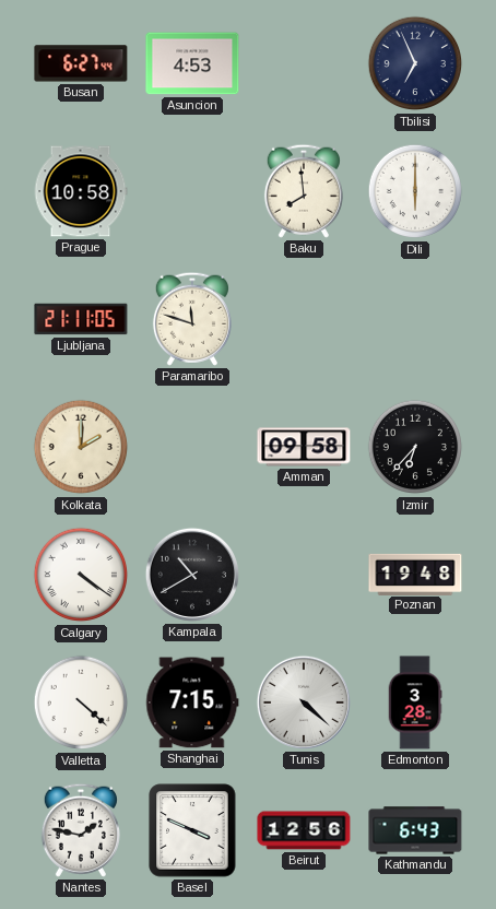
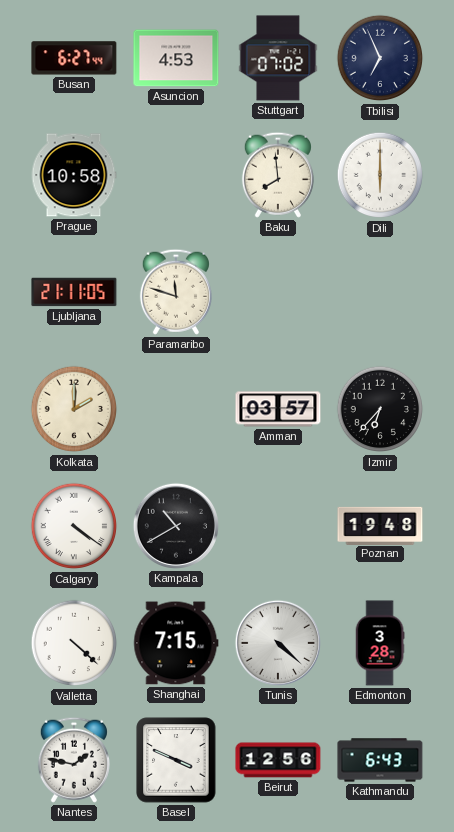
Stuttgart: none -> 07:02
Amman: 09:58 -> 03:57
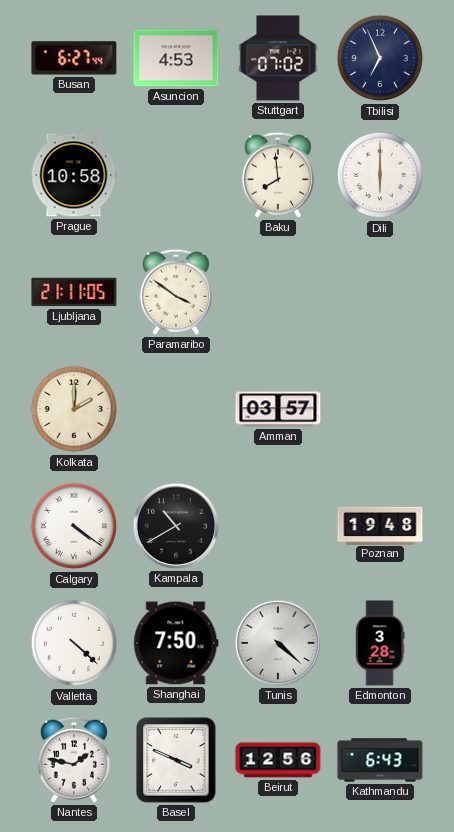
Paramaribo: 11:48 -> 3:51
Izmir: 6:37 -> none
Shanghai: 7:15 -> 7:50
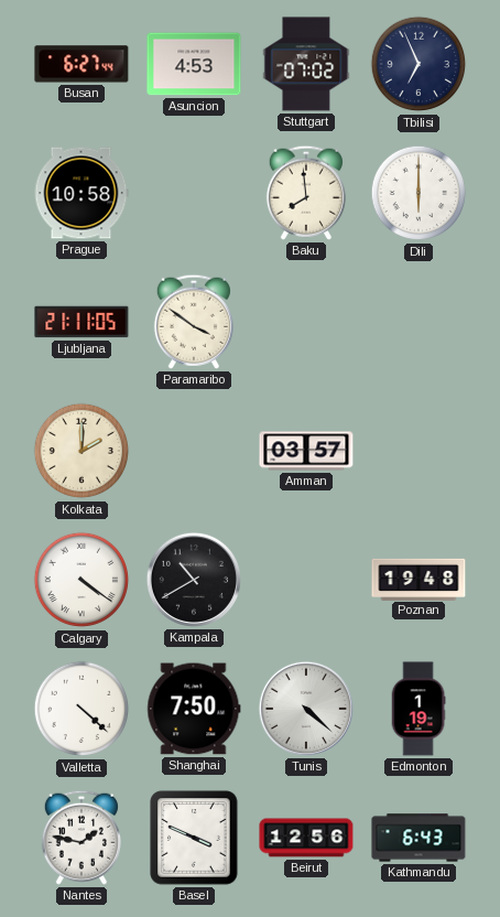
Edmonton: 3:28 -> 1:19
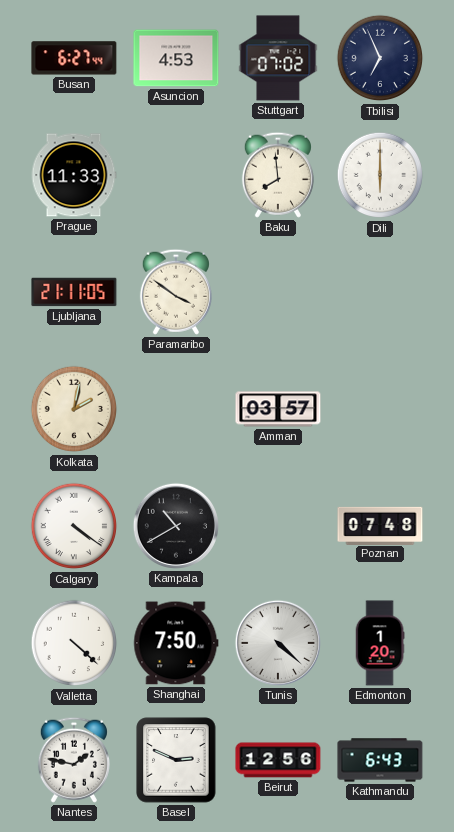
Prague: 10:58 -> 11:33
Kolkata: 2:00 -> 2:02
Poznan: 19:48 -> 07:48
Edmonton: 1:19 -> 1:20
Basel: 3:49 -> 2:49
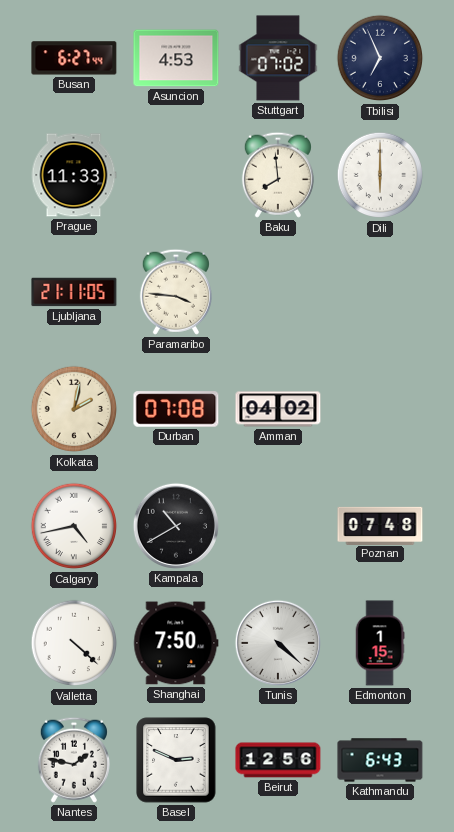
Paramaribo: 3:51 -> 3:46
Durban: none -> 07:08
Amman: 03:57 -> 04:02
Calgary: 4:21 -> 4:43
Edmonton: 1:20 -> 1:15
